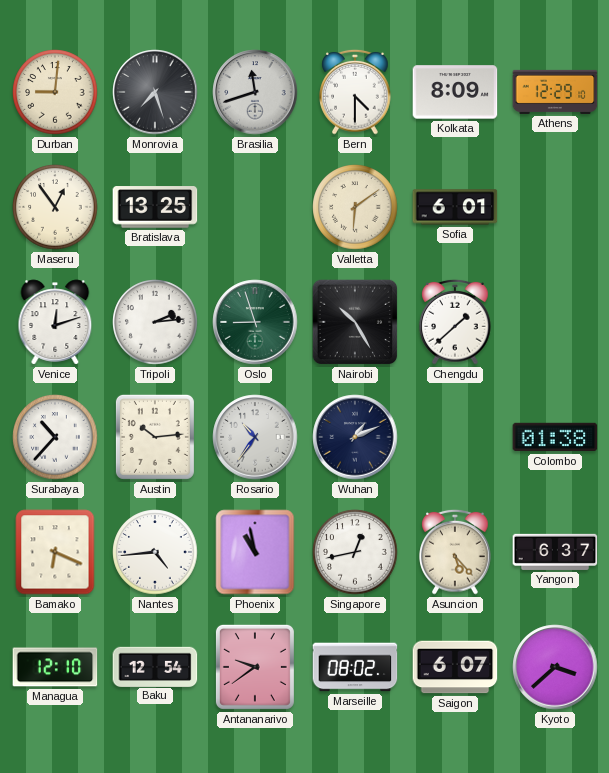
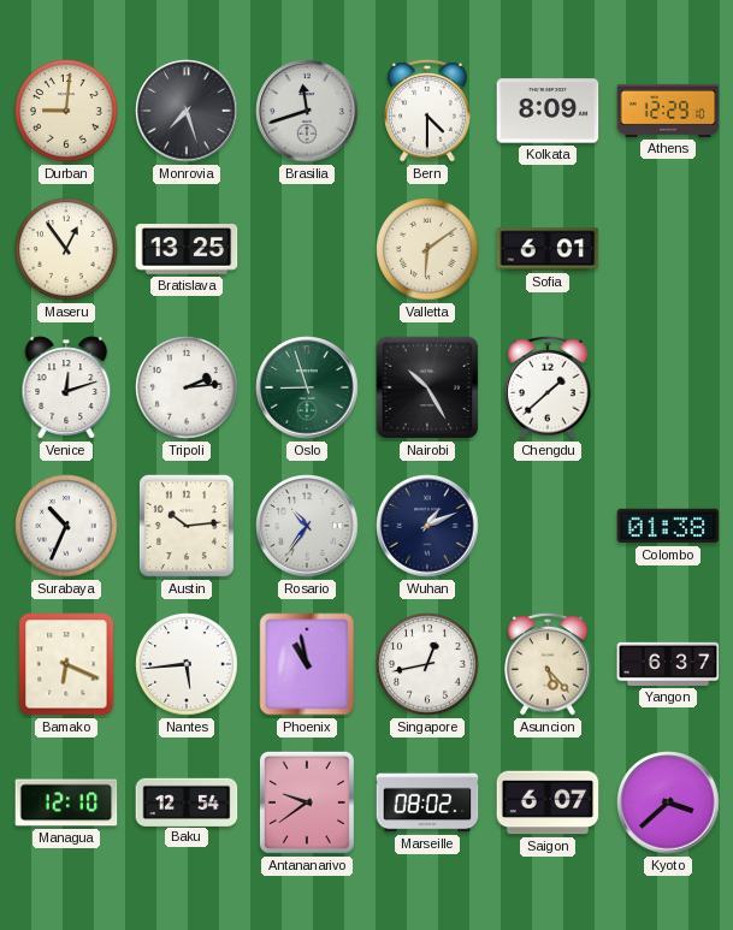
Surabaya: 10:37 -> 10:34
Nantes: 4:44 -> 5:44
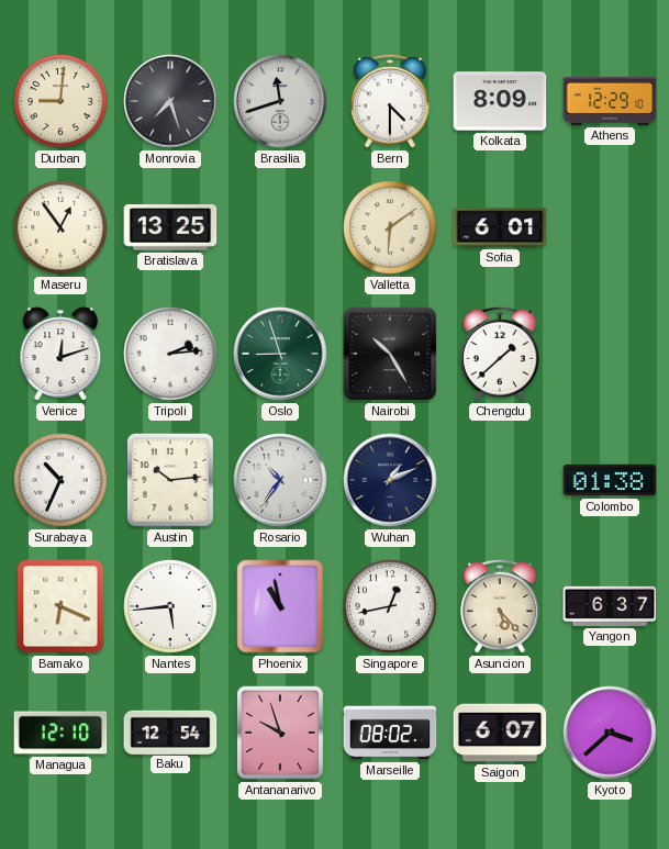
Antananarivo: 9:39 -> 9:57
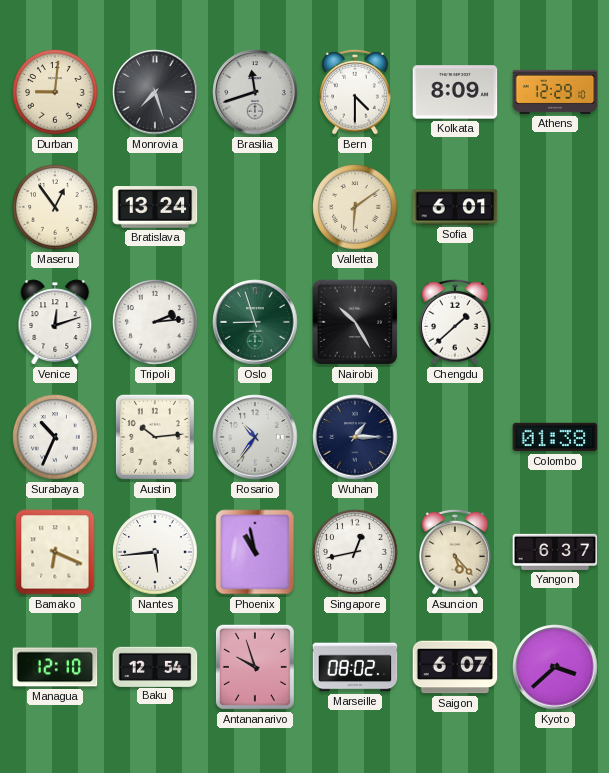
Bratislava: 13:25 -> 13:24
Wuhan: 1:11 -> 1:15
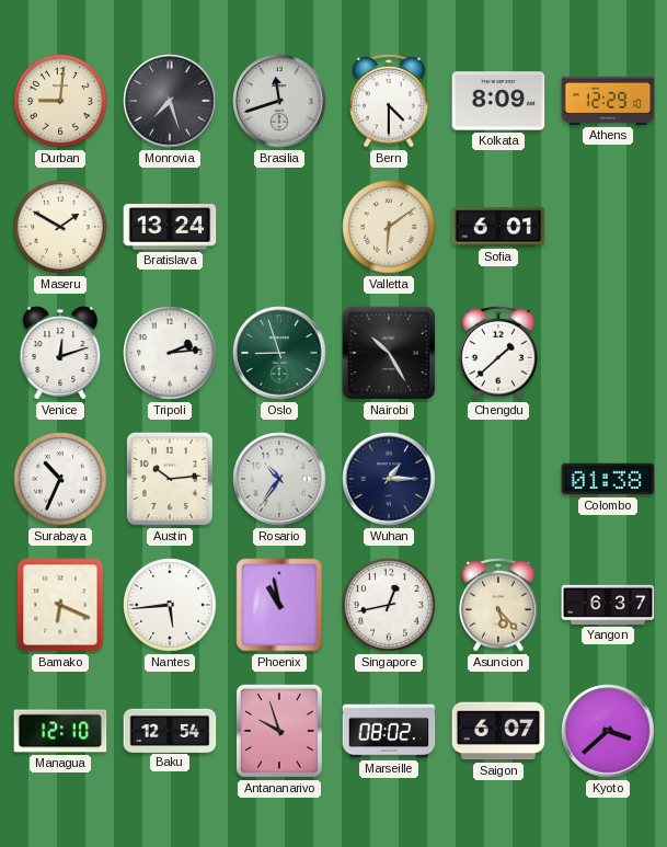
Maseru: 12:54 -> 1:50
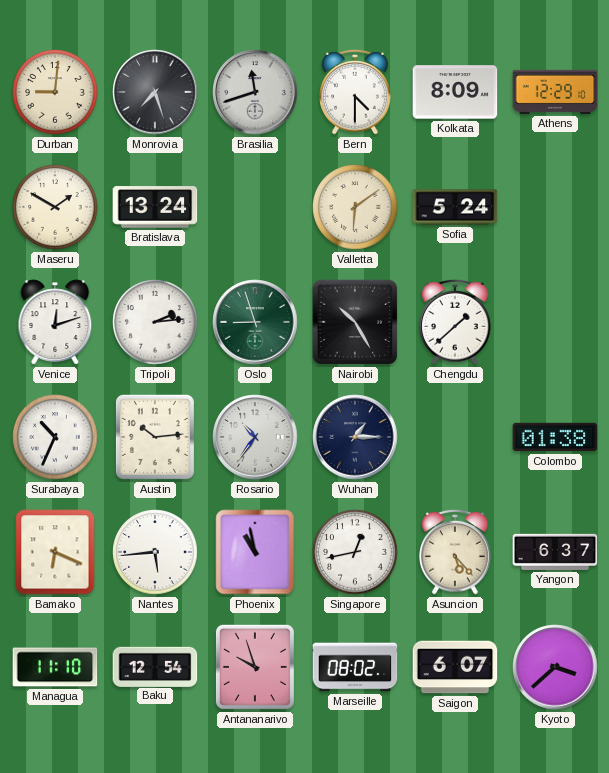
Sofia: 6:01 -> 5:24
Managua: 12:10 -> 11:10
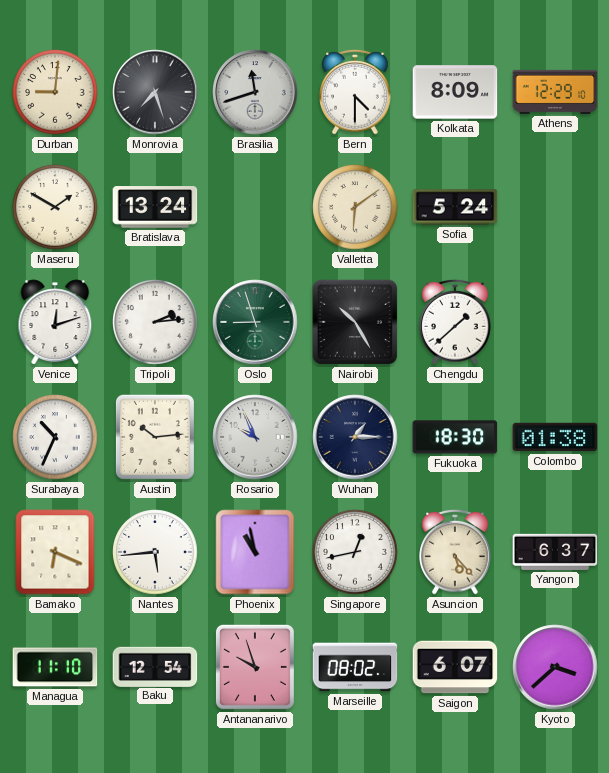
Rosario: 10:36 -> 9:56
Fukuoka: none -> 18:30
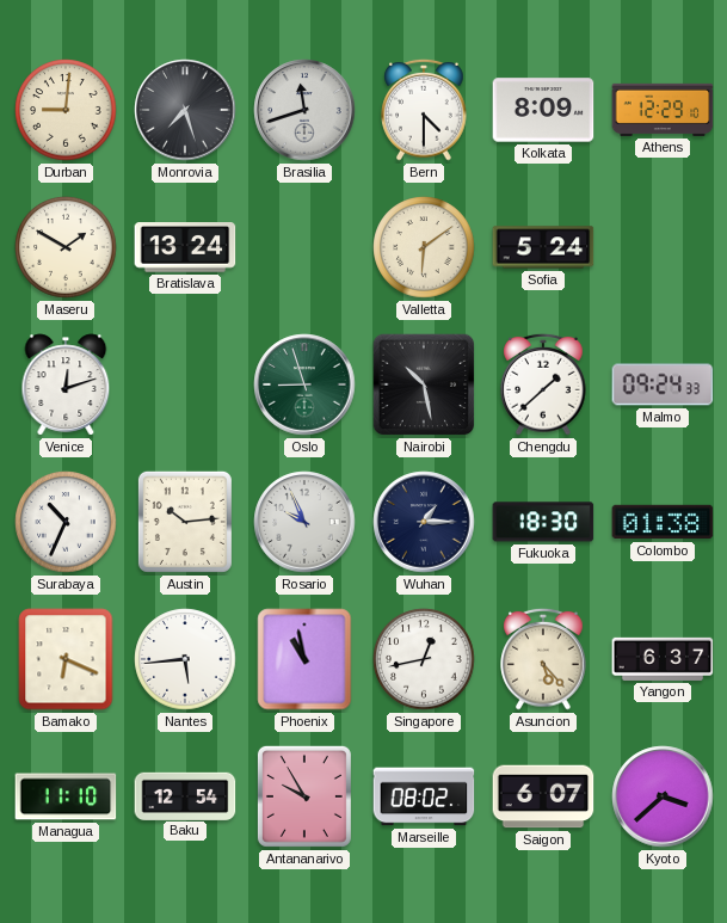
Tripoli: 2:14 -> none
Nairobi: 10:25 -> 10:28
Malmo: none -> 09:24
Antananarivo: 9:57 -> 9:55
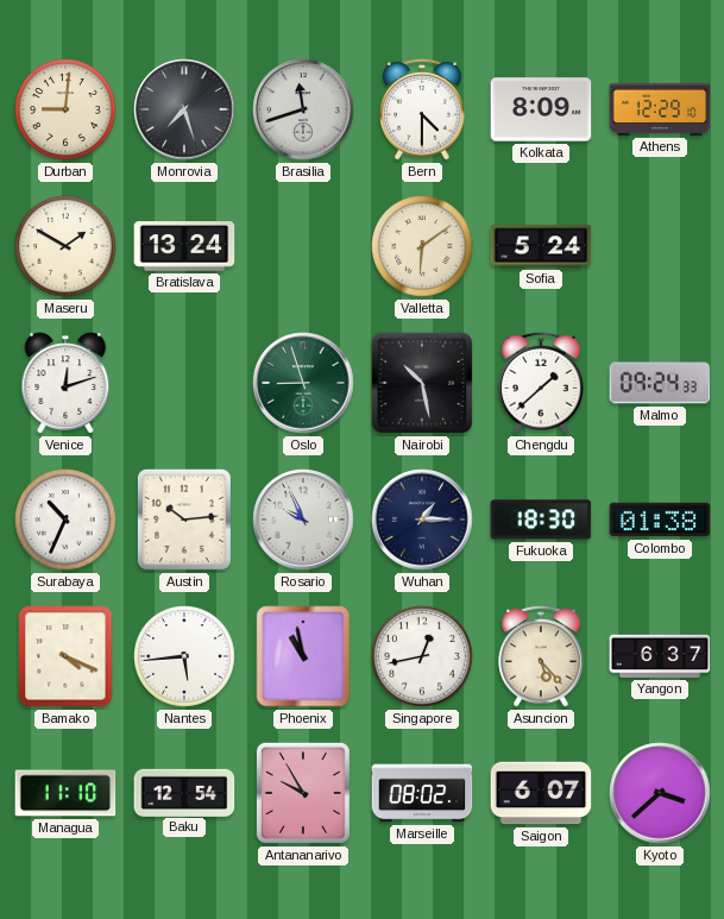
Bamako: 6:19 -> 4:19
